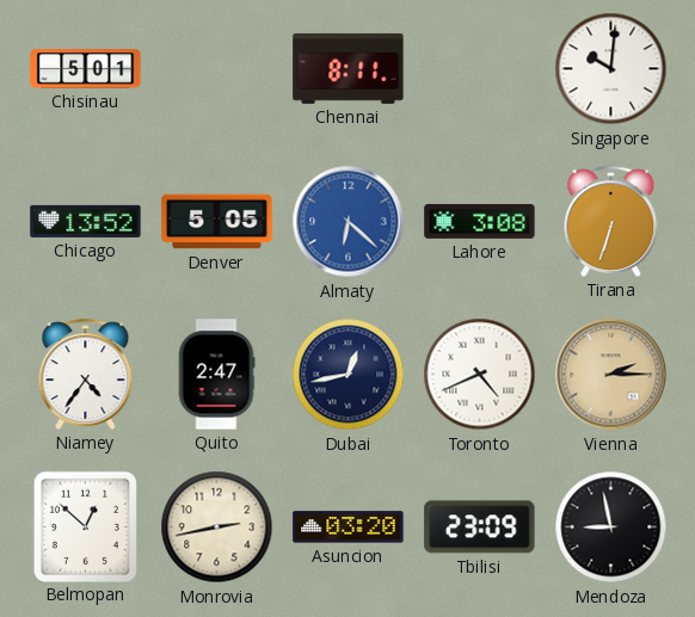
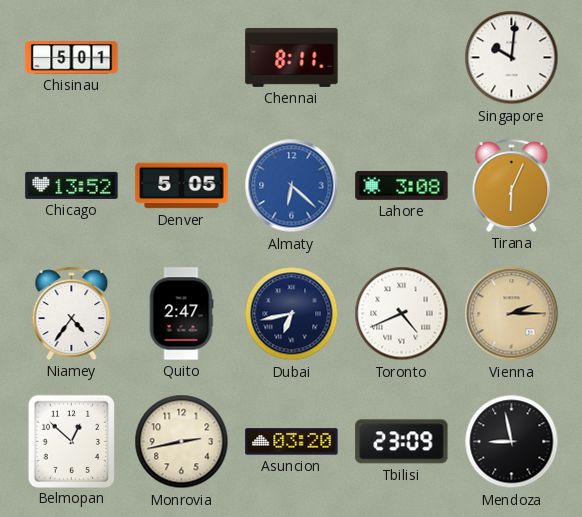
Tirana: 6:33 -> 6:04
Dubai: 12:43 -> 6:43
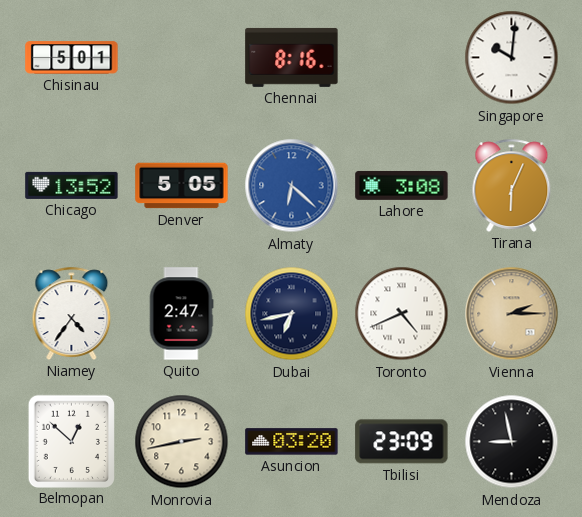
Chennai: 8:11 -> 8:16
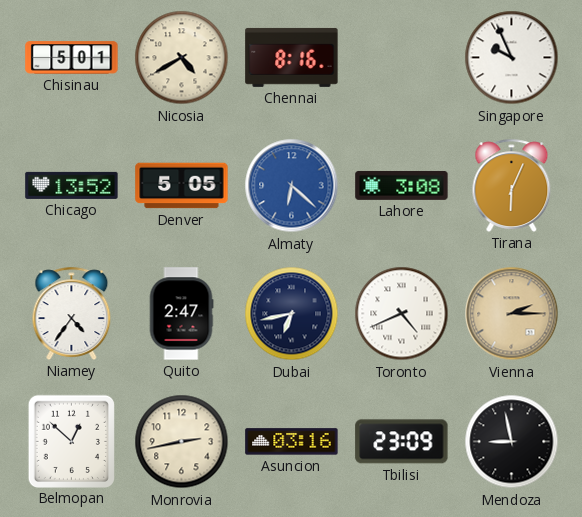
Nicosia: none -> 4:40
Singapore: 10:01 -> 9:56
Asuncion: 03:20 -> 03:16
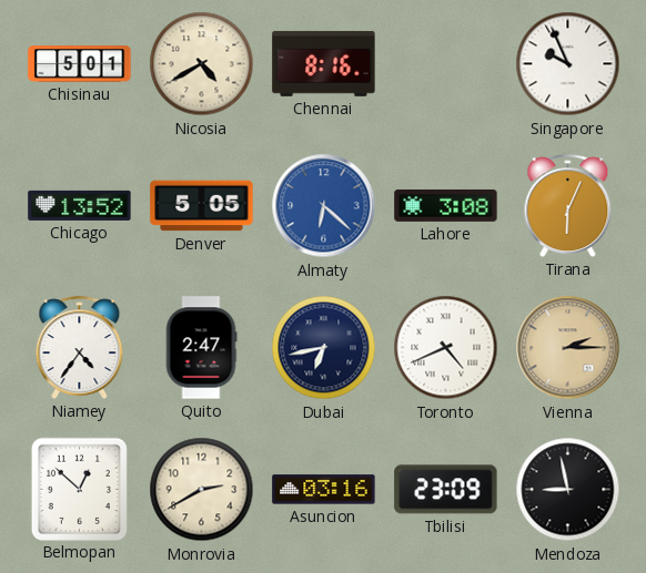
Monrovia: 2:43 -> 2:40
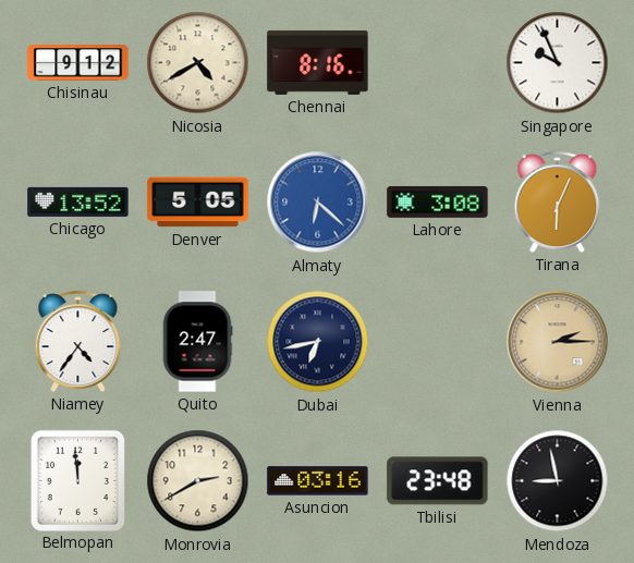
Chisinau: 5:01 -> 9:12
Toronto: 4:41 -> none
Belmopan: 12:52 -> 11:59
Tbilisi: 23:09 -> 23:48
